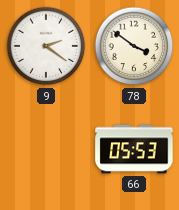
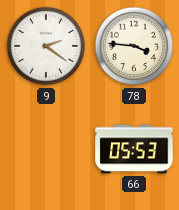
78: 3:51 -> 3:46
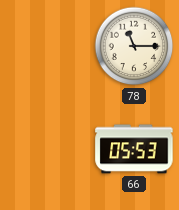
9: 2:21 -> none
78: 3:46 -> 11:15
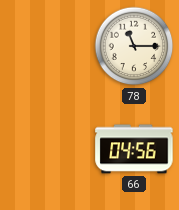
66: 05:53 -> 04:56
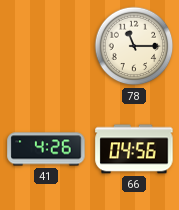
41: none -> 4:26
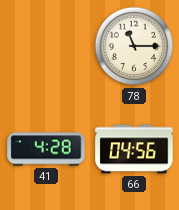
41: 4:26 -> 4:28
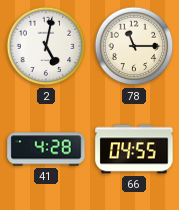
2: none -> 5:02
66: 04:56 -> 04:55
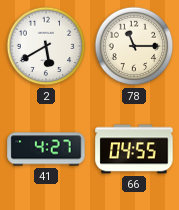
2: 5:02 -> 5:40
41: 4:28 -> 4:27
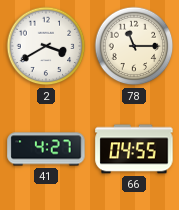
2: 5:40 -> 3:40
